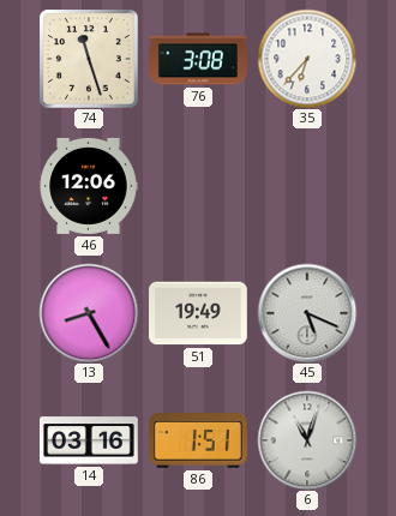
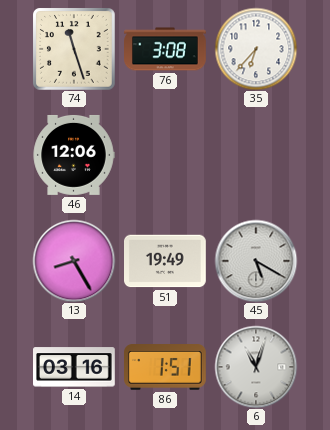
45: 5:19 -> 5:20
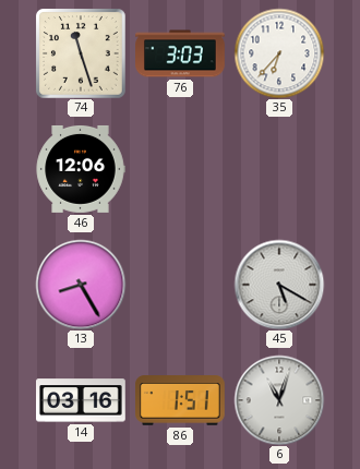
76: 3:08 -> 3:03
51: 19:49 -> none
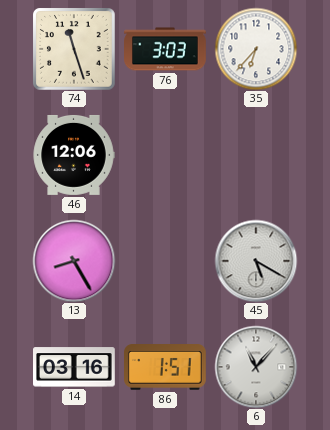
6: 11:03 -> 11:07
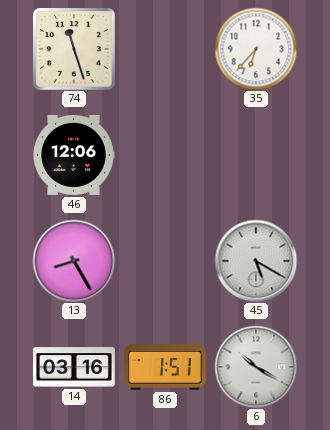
76: 3:03 -> none
6: 11:07 -> 10:20
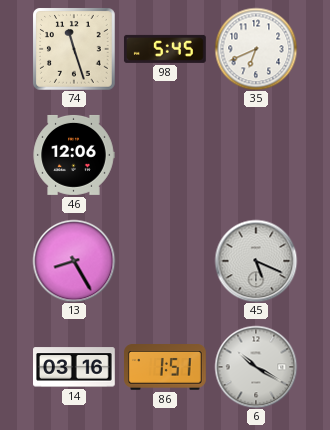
98: none -> 5:45
35: 6:37 -> 6:41
45: 5:20 -> 5:19
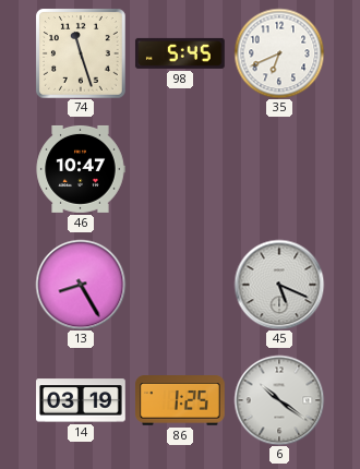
46: 12:06 -> 10:47
14: 03:16 -> 03:19
86: 1:51 -> 1:25
6: 10:20 -> 10:21
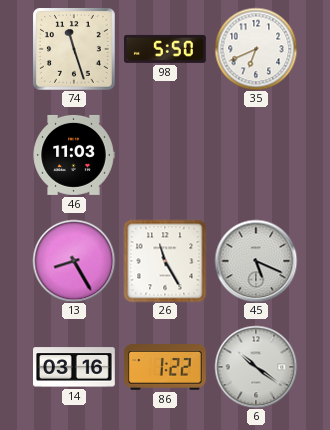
98: 5:45 -> 5:50
46: 10:47 -> 11:03
26: none -> 11:25
14: 03:19 -> 03:16
86: 1:25 -> 1:22
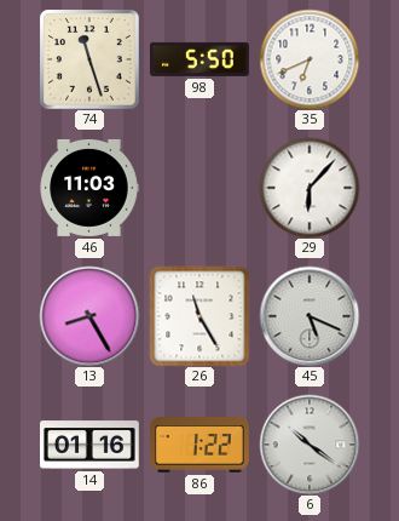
29: none -> 6:07
14: 03:16 -> 01:16
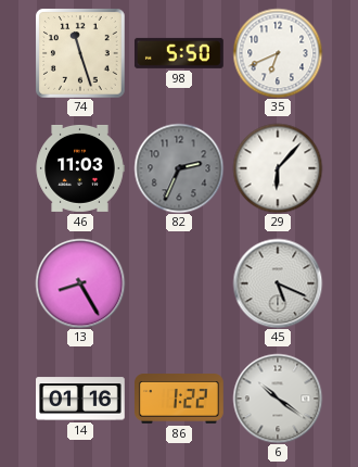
82: none -> 2:34
26: 11:25 -> none
